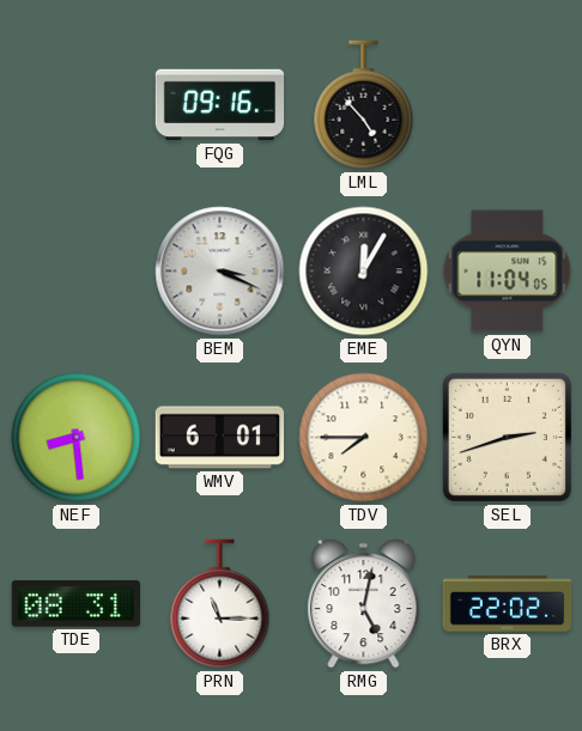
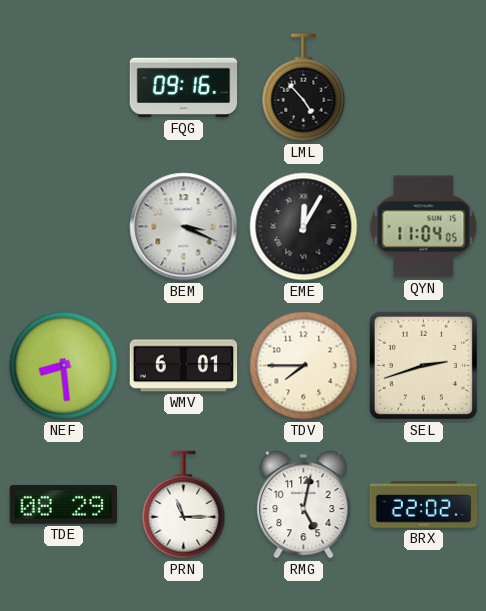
TDE: 08:31 -> 08:29
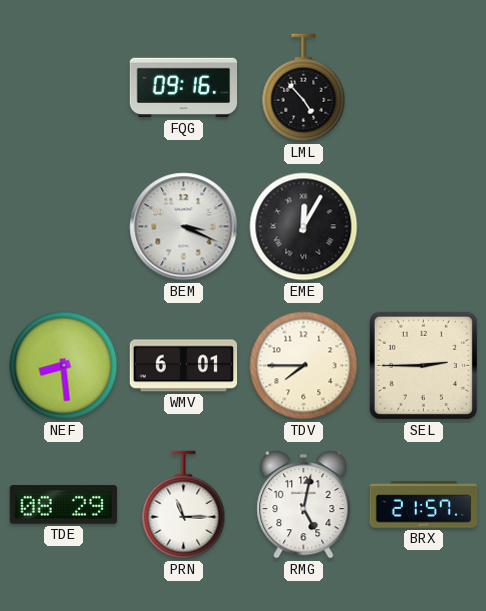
QYN: 11:04 -> none
SEL: 2:42 -> 2:45
BRX: 22:02 -> 21:57
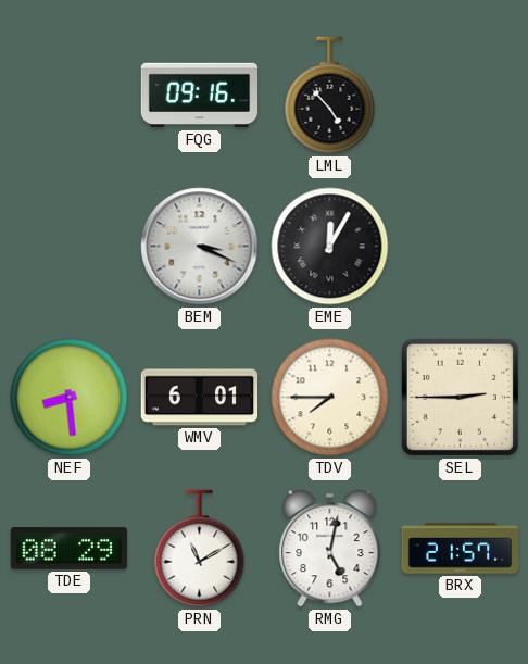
PRN: 11:15 -> 11:10
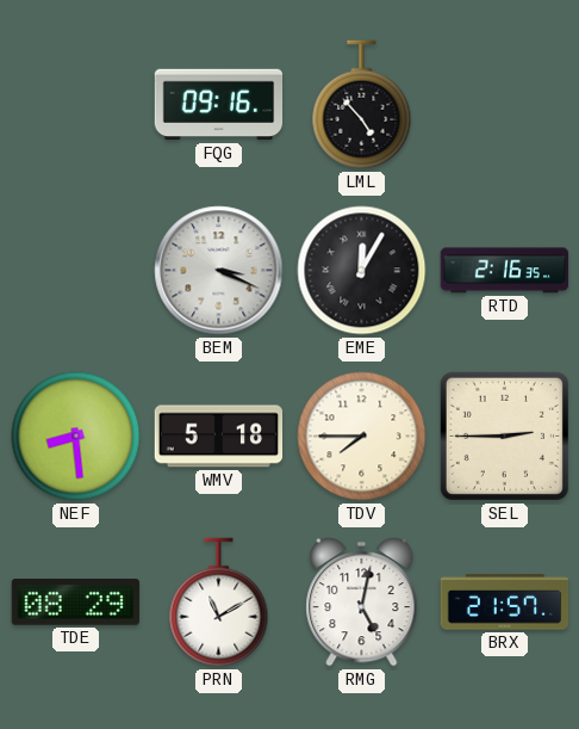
RTD: none -> 2:16
WMV: 6:01 -> 5:18
